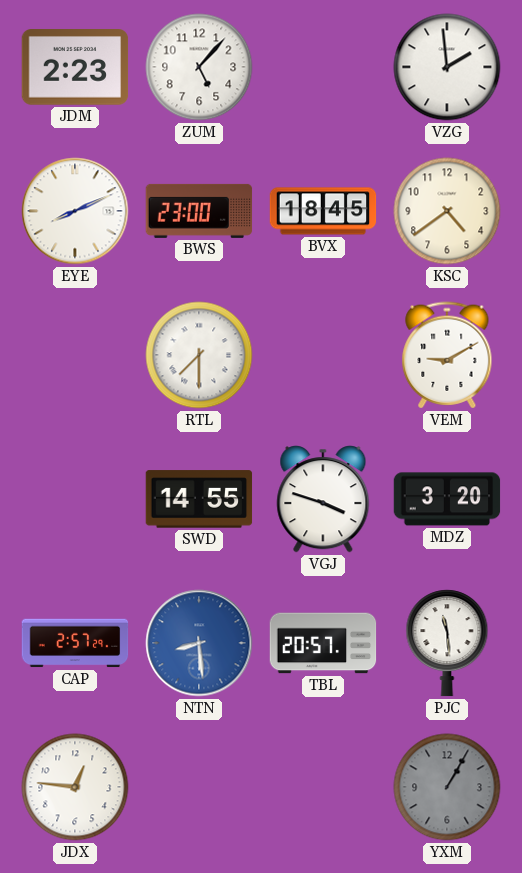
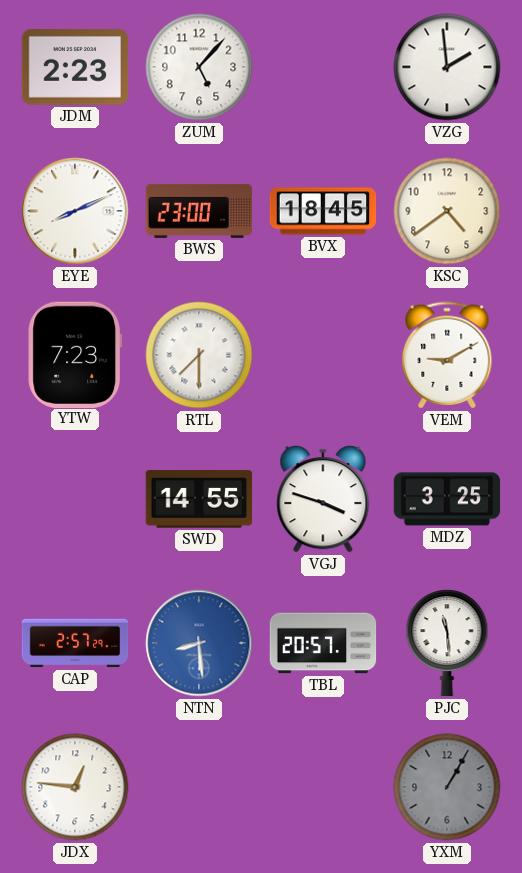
YTW: none -> 7:23
MDZ: 3:20 -> 3:25
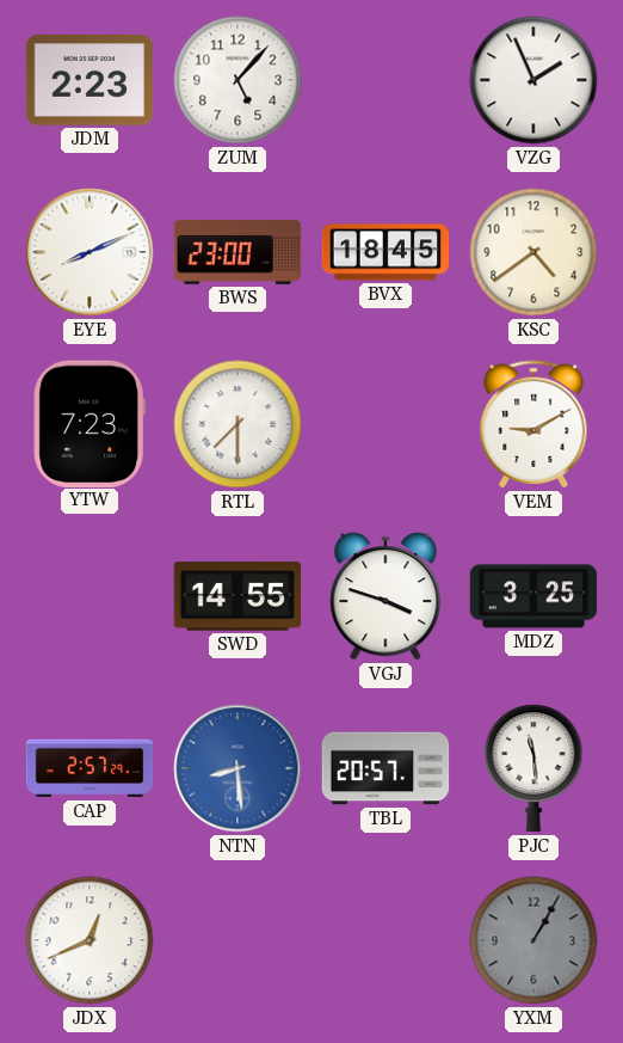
VZG: 1:59 -> 1:56
JDX: 12:46 -> 12:41
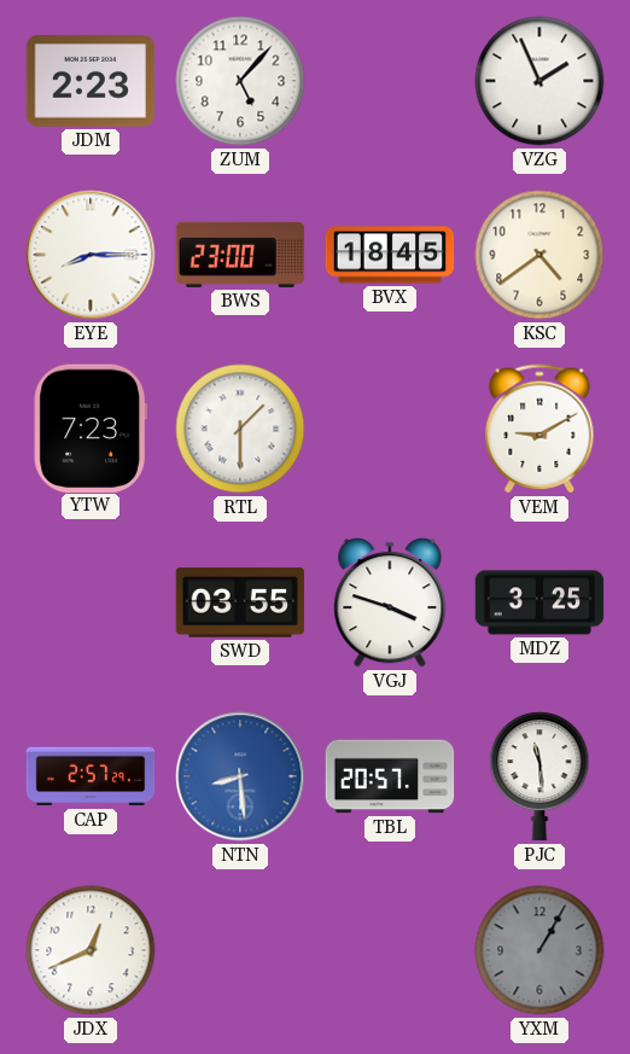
EYE: 8:11 -> 8:15
RTL: 7:30 -> 1:30
SWD: 14:55 -> 03:55
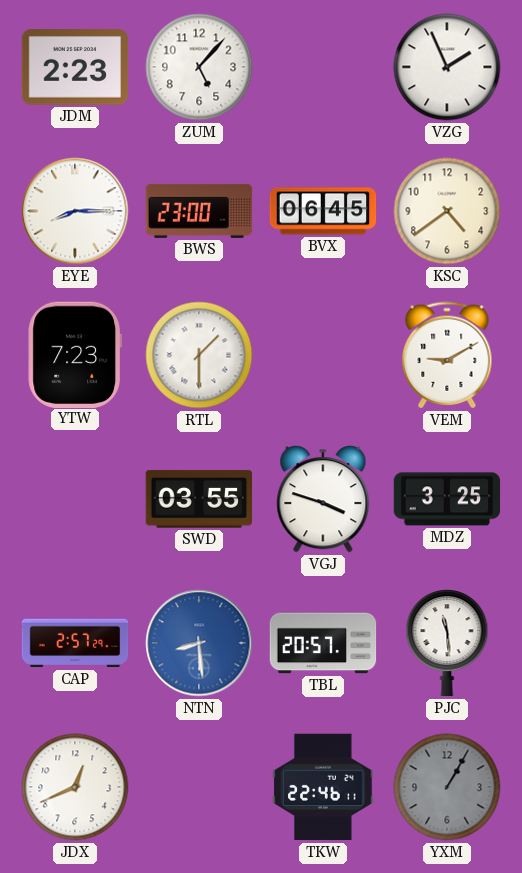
BVX: 18:45 -> 06:45
TKW: none -> 22:46
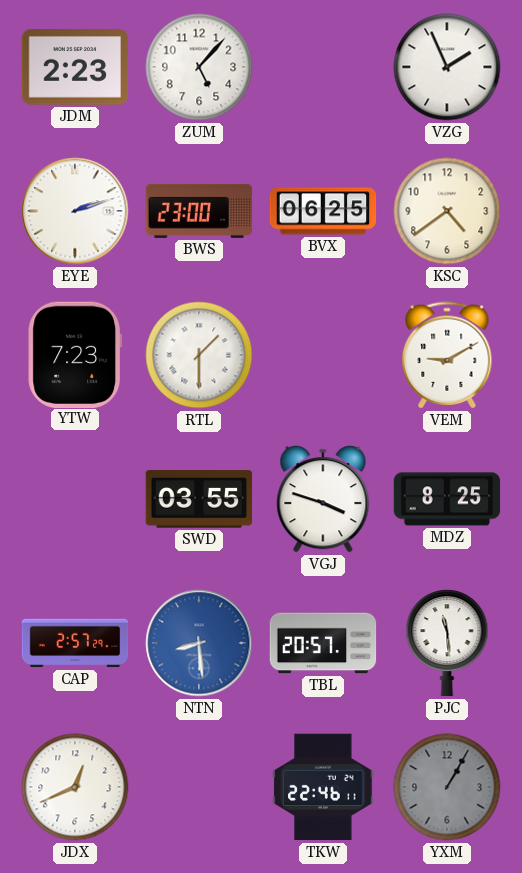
EYE: 8:15 -> 2:12
BVX: 06:45 -> 06:25
MDZ: 3:25 -> 8:25
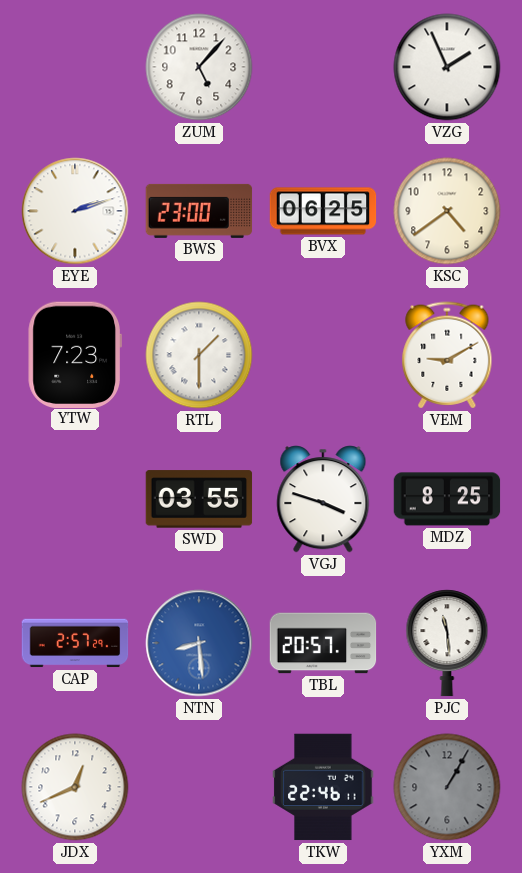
JDM: 2:23 -> none
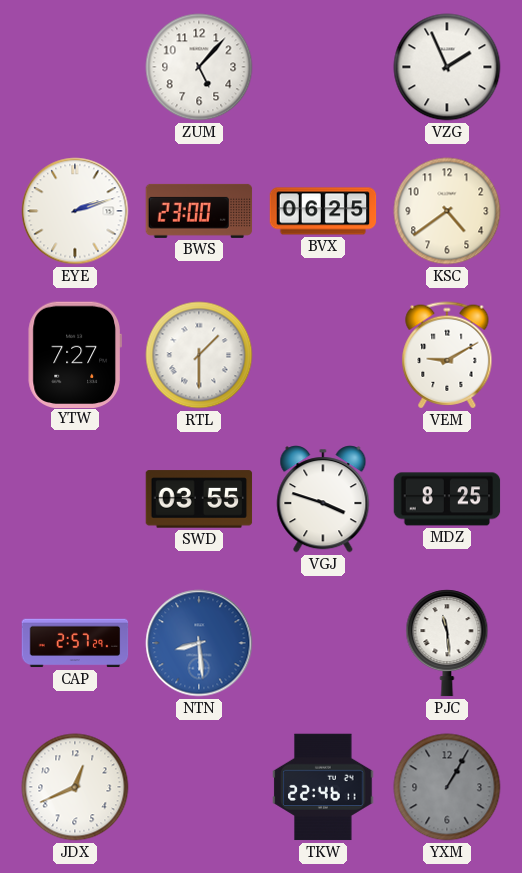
YTW: 7:23 -> 7:27
TBL: 20:57 -> none
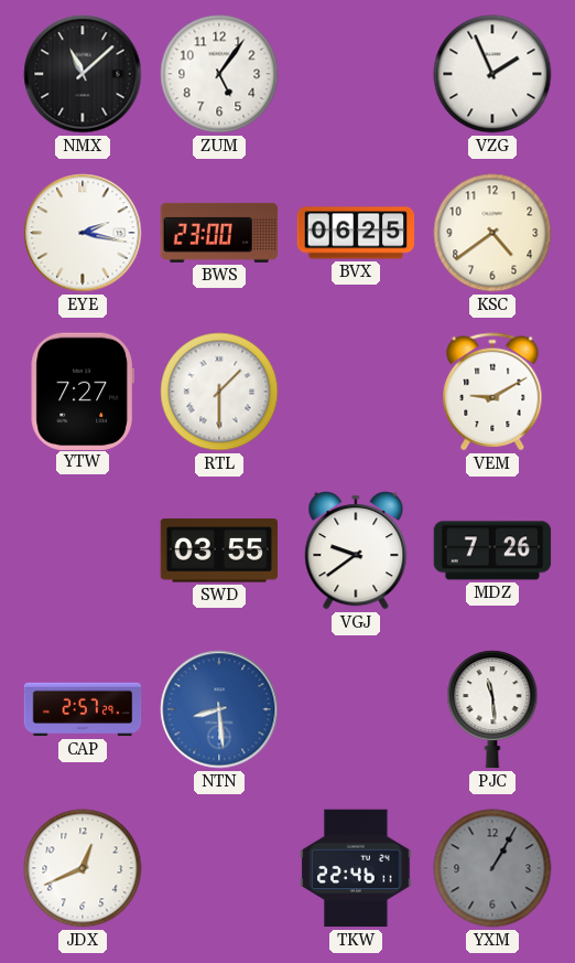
NMX: none -> 11:08
ZUM: 5:07 -> 5:06
EYE: 2:12 -> 2:17
VGJ: 3:48 -> 9:39
MDZ: 8:25 -> 7:26
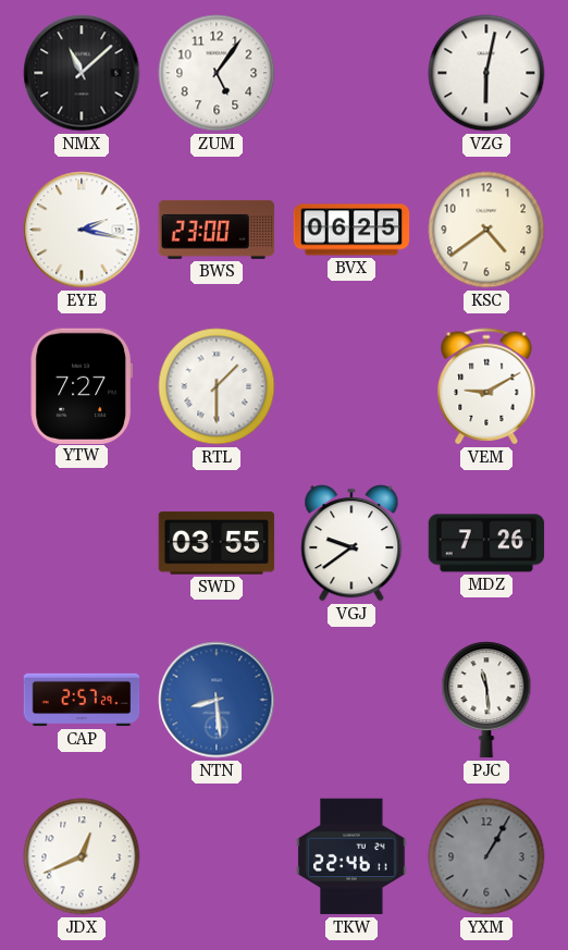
VZG: 1:56 -> 6:02
